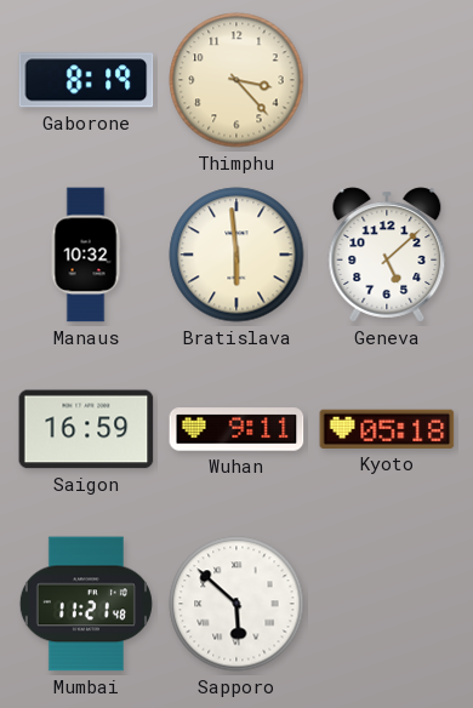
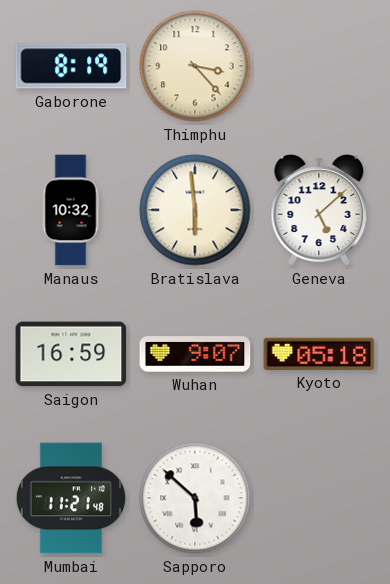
Wuhan: 9:11 -> 9:07
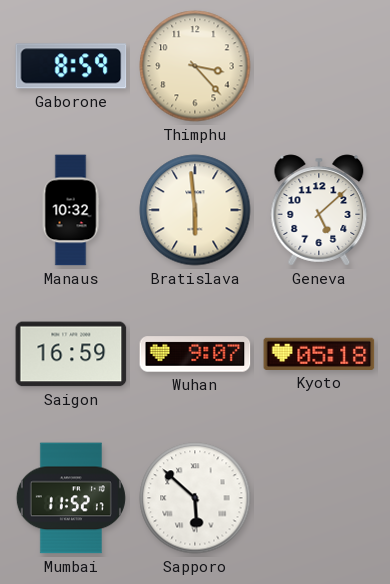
Gaborone: 8:19 -> 8:59
Mumbai: 11:21 -> 11:52
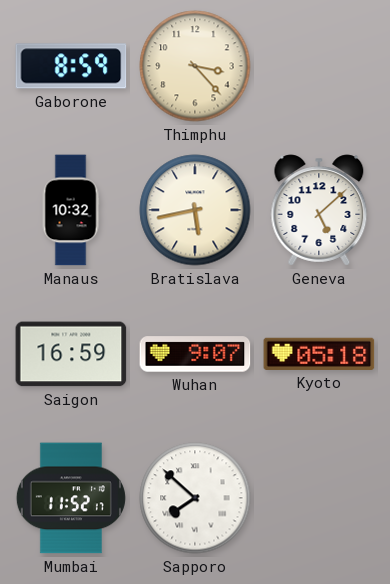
Bratislava: 5:59 -> 5:43
Sapporo: 5:52 -> 7:52
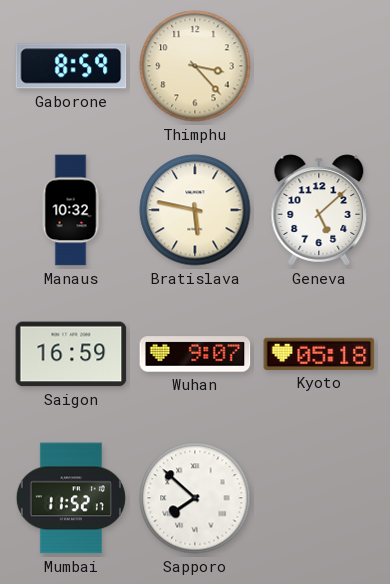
Bratislava: 5:43 -> 5:47
